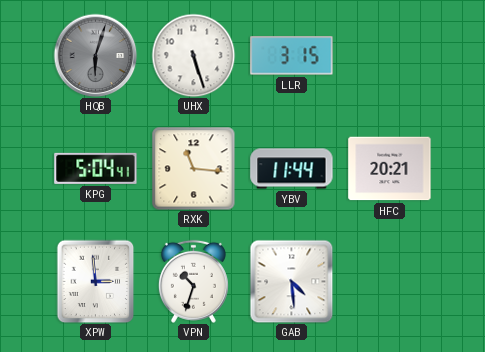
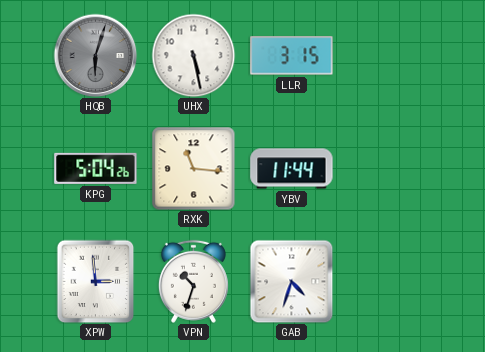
UHX: 5:27 -> 5:28
KPG: 5:04:41 -> 5:04:26
HFC: 20:21 -> none
GAB: 4:29 -> 4:33
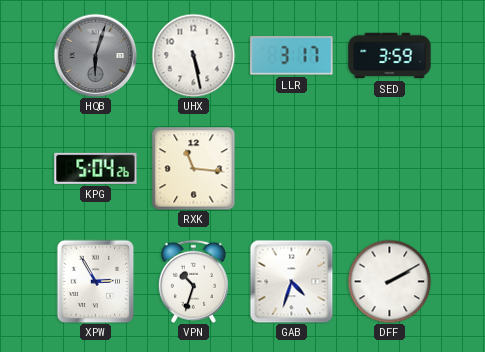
LLR: 3:15 -> 3:17
SED: none -> 3:59
YBV: 11:44 -> none
XPW: 2:59 -> 2:55
DFF: none -> 2:10
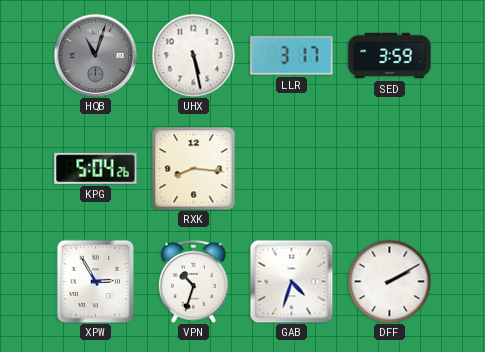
HQB: 6:03 -> 11:03
RXK: 11:16 -> 8:16
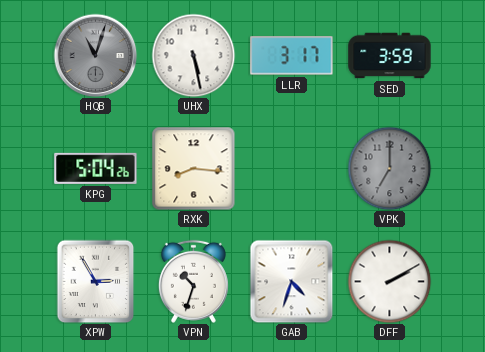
VPK: none -> 7:00
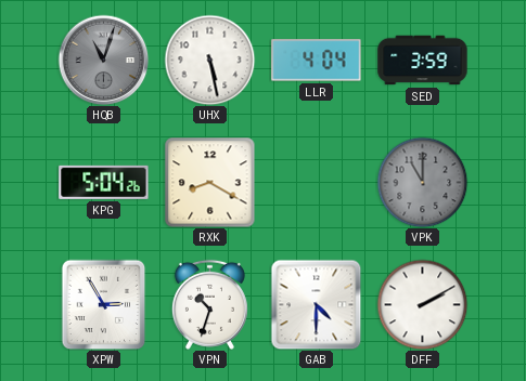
LLR: 3:17 -> 4:04
RXK: 8:16 -> 8:20
VPK: 7:00 -> 11:00
GAB: 4:33 -> 4:30
